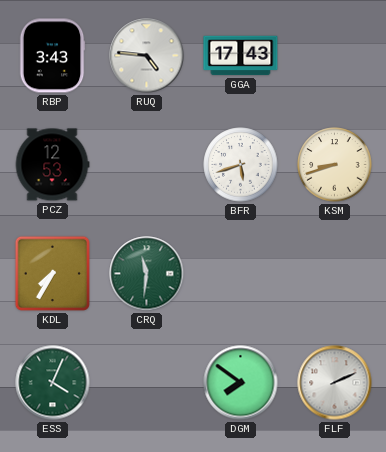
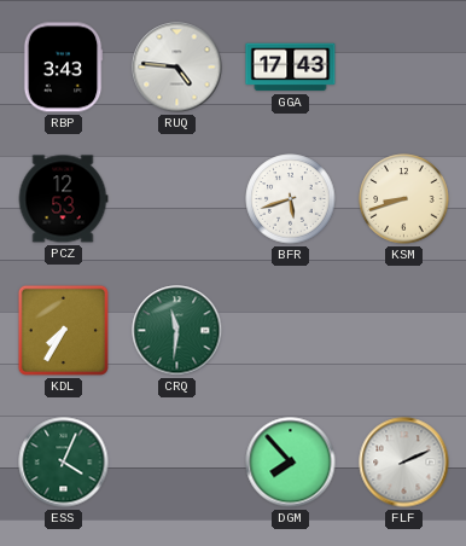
DGM: 7:51 -> 7:53
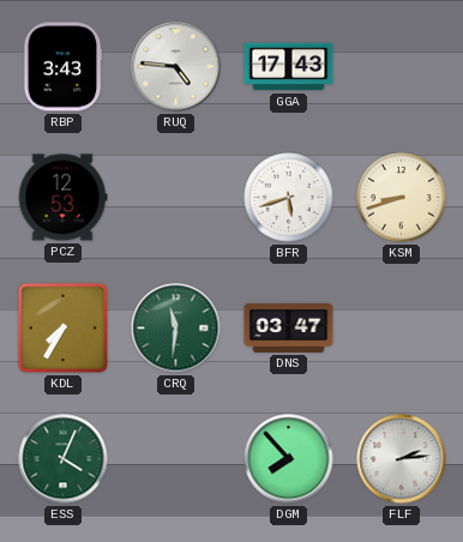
DNS: none -> 03:47
FLF: 2:11 -> 2:14
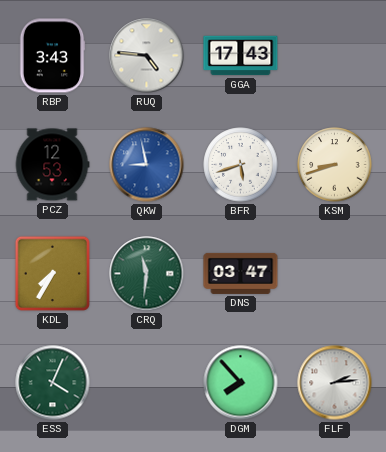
QKW: none -> 8:58
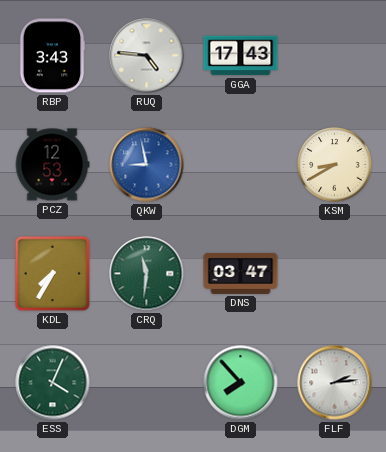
BFR: 5:42 -> none
KSM: 8:42 -> 8:40
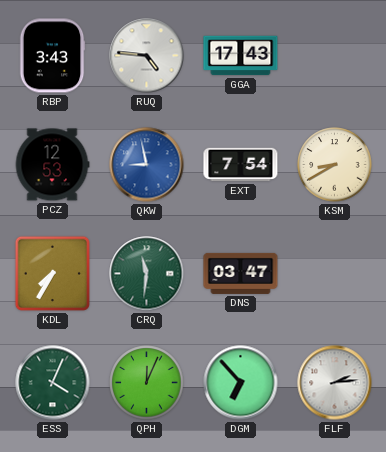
EXT: none -> 7:54
QPH: none -> 12:04
DGM: 7:53 -> 6:53
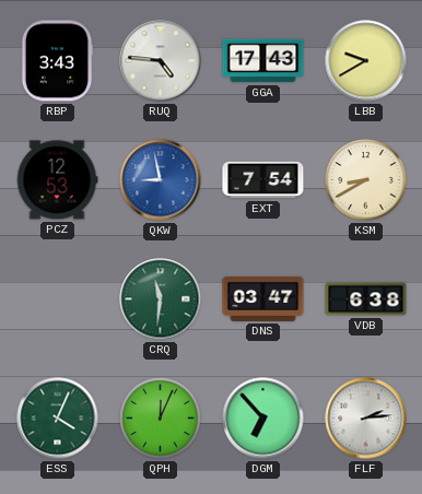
LBB: none -> 9:40
KDL: 7:35 -> none
VDB: none -> 6:38
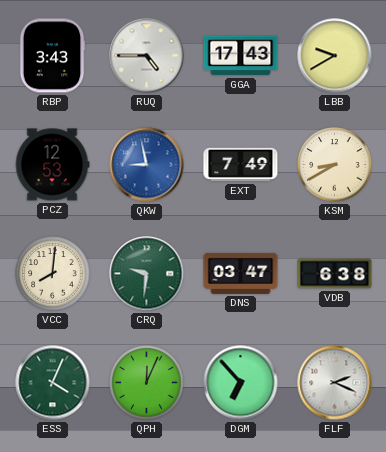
RUQ: 4:46 -> 4:45
EXT: 7:54 -> 7:49
VCC: none -> 8:01
CRQ: 11:31 -> 9:31
FLF: 2:14 -> 2:19
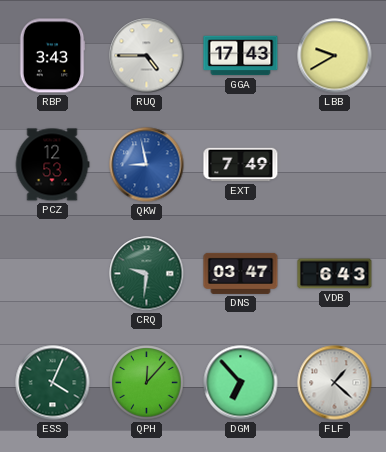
KSM: 8:40 -> none
VCC: 8:01 -> none
VDB: 6:38 -> 6:43
QPH: 12:04 -> 12:07
FLF: 2:19 -> 1:22
